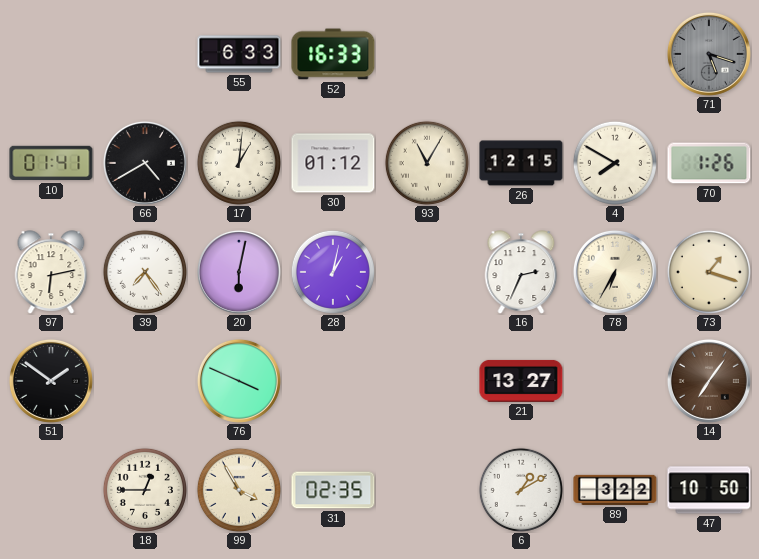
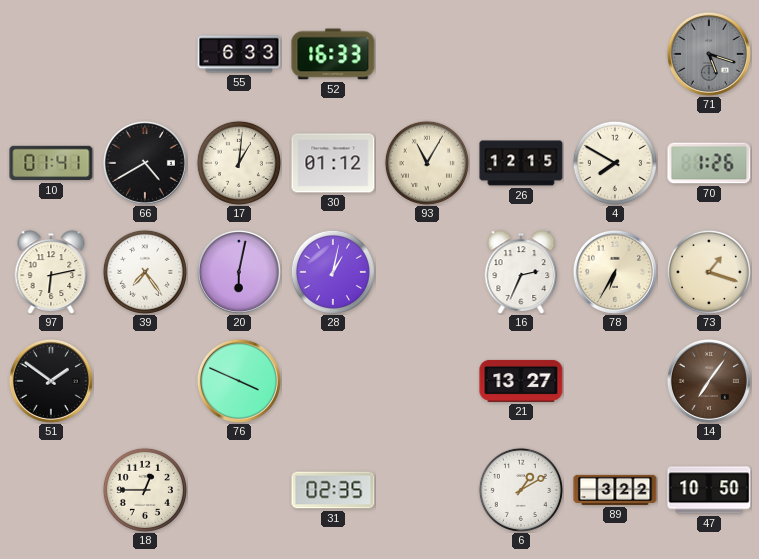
99: 3:55 -> none
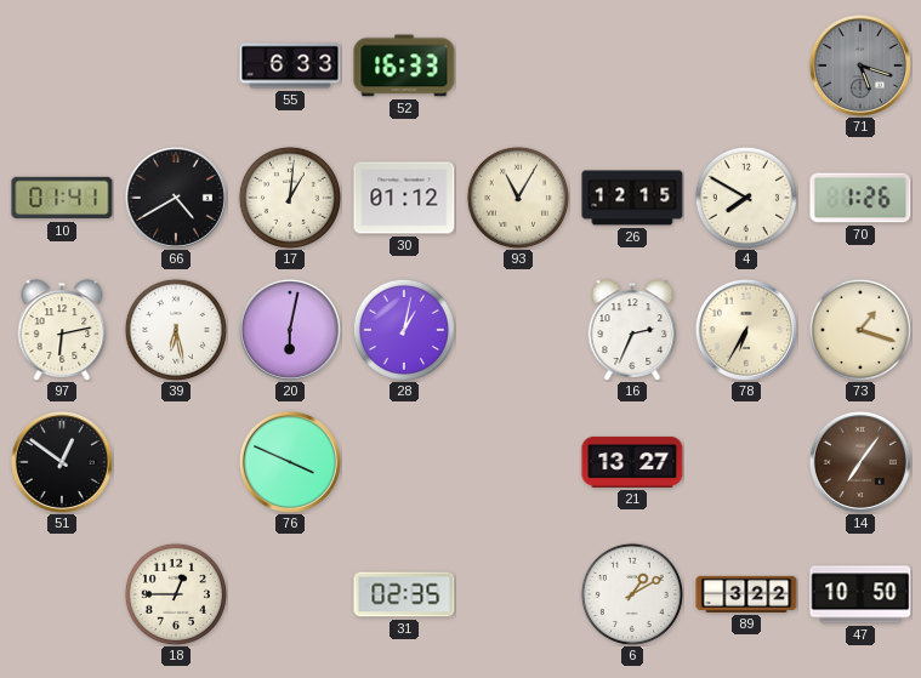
39: 7:24 -> 6:28
51: 1:51 -> 12:51
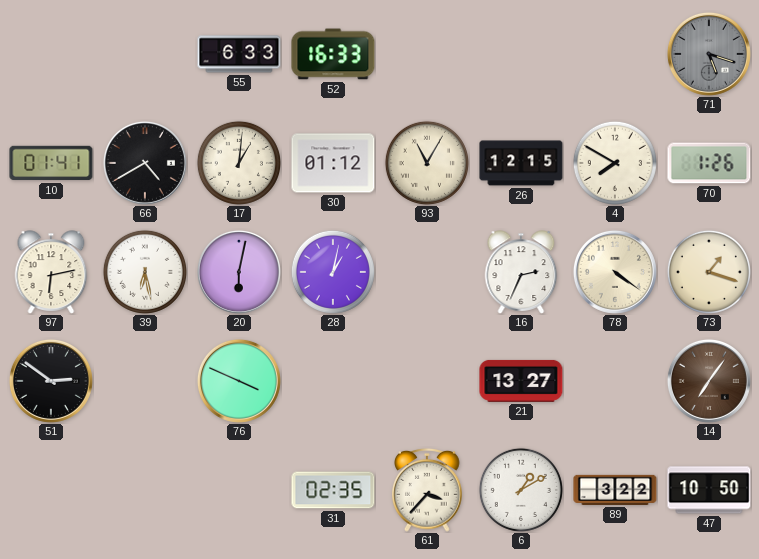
78: 6:35 -> 4:21
51: 12:51 -> 2:51
18: 12:45 -> none
61: none -> 3:37
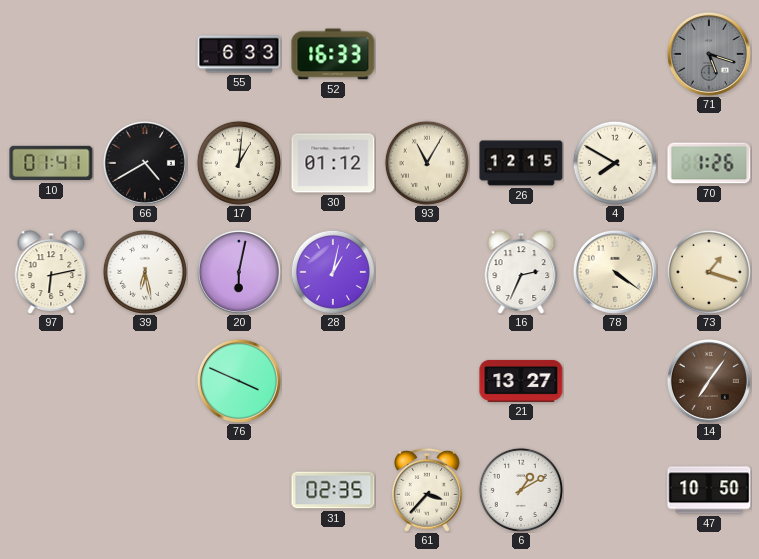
51: 2:51 -> none
89: 3:22 -> none
